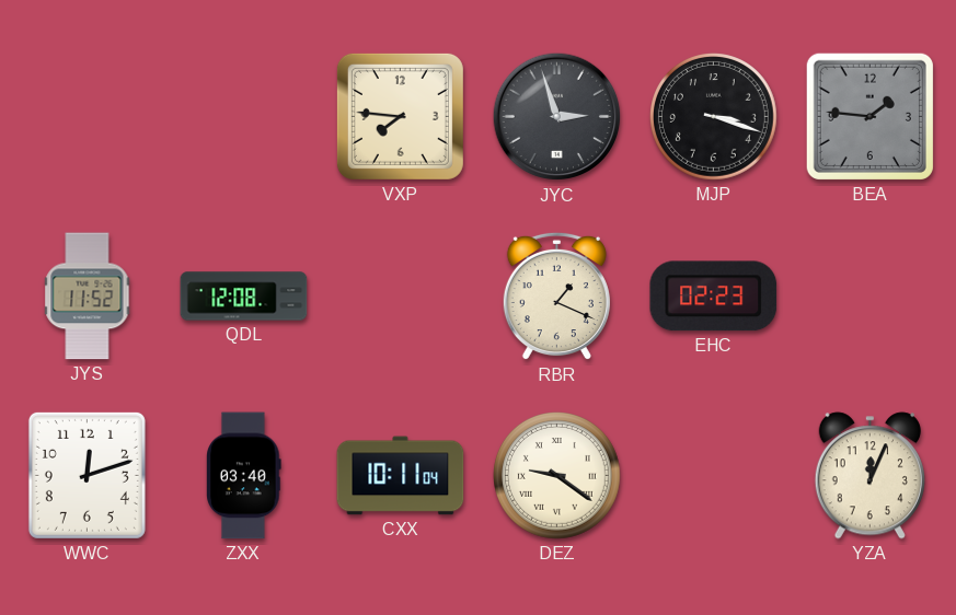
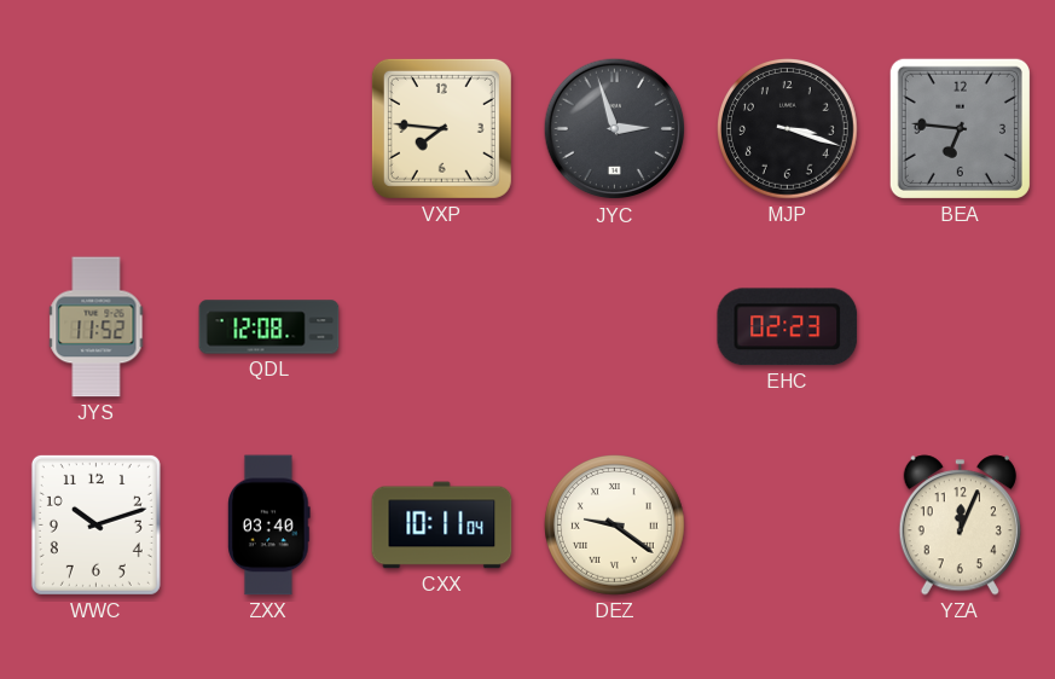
BEA: 1:46 -> 6:46
RBR: 1:19 -> none
WWC: 12:12 -> 10:12
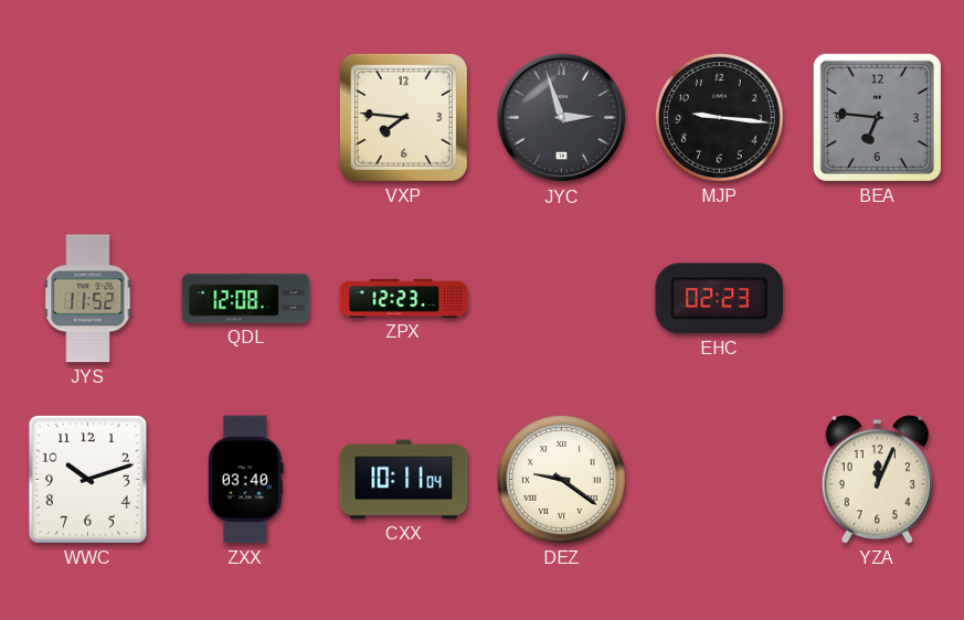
MJP: 3:18 -> 9:16
ZPX: none -> 12:23
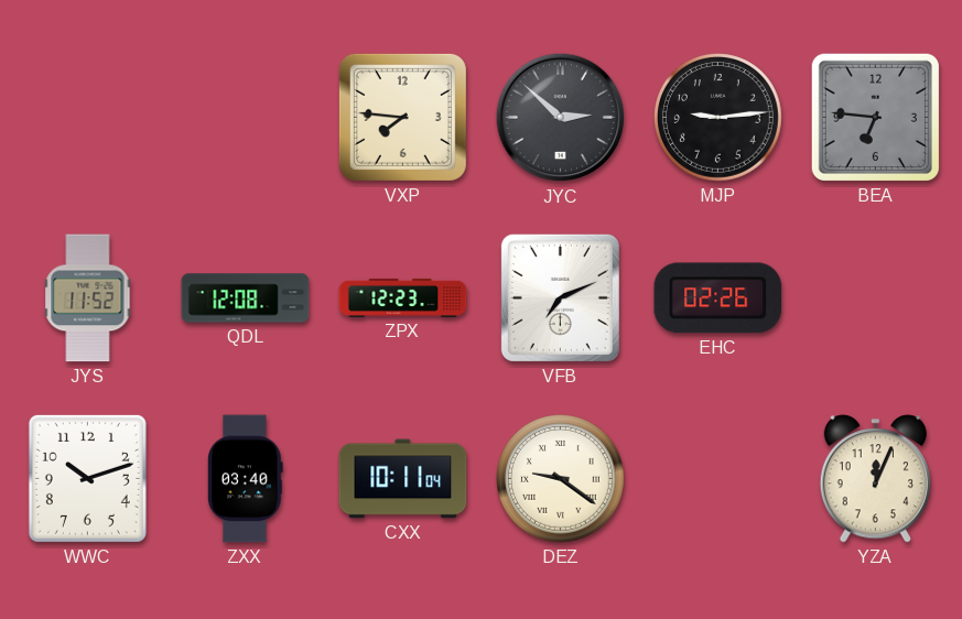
JYC: 2:57 -> 2:52
MJP: 9:16 -> 9:14
VFB: none -> 7:11
EHC: 02:23 -> 02:26
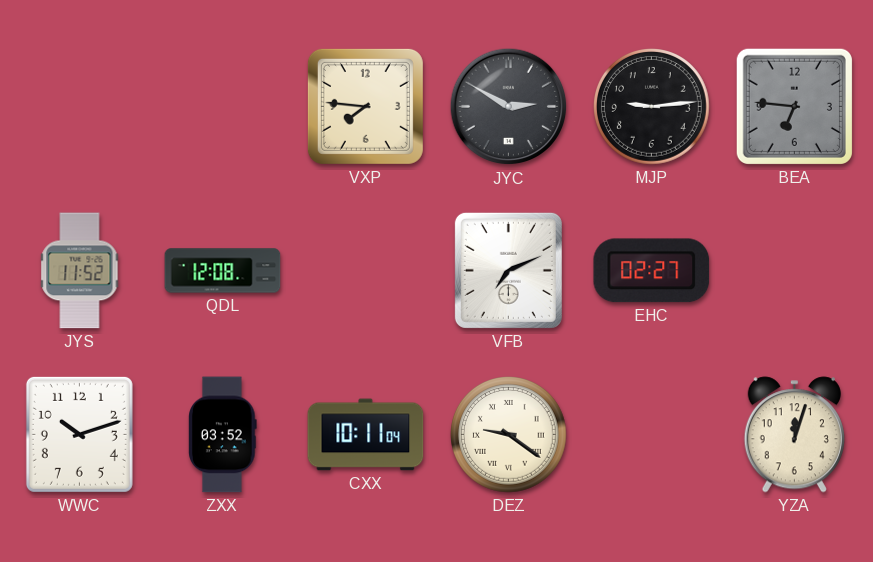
JYC: 2:52 -> 2:50
ZPX: 12:23 -> none
EHC: 02:26 -> 02:27
ZXX: 03:40 -> 03:52
YZA: 12:04 -> 12:03
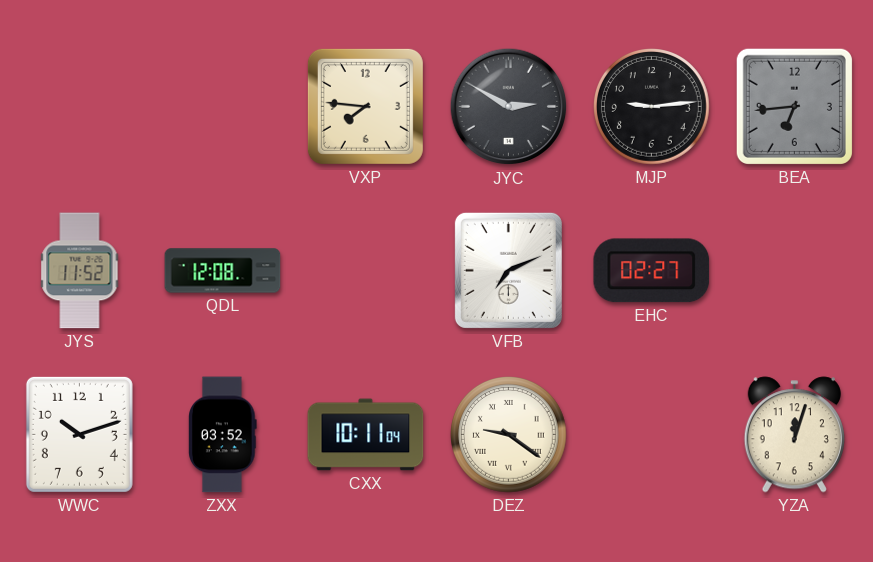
BEA: 6:46 -> 6:44
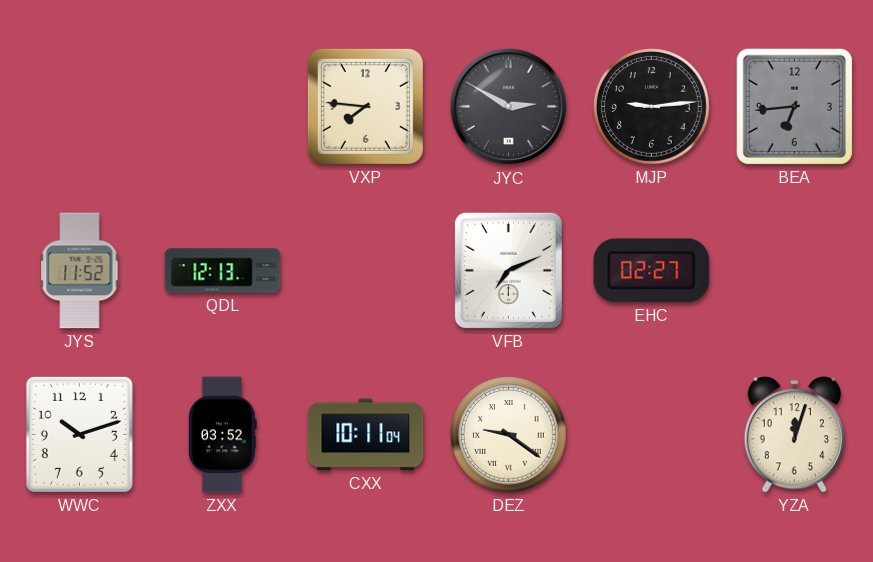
QDL: 12:08 -> 12:13
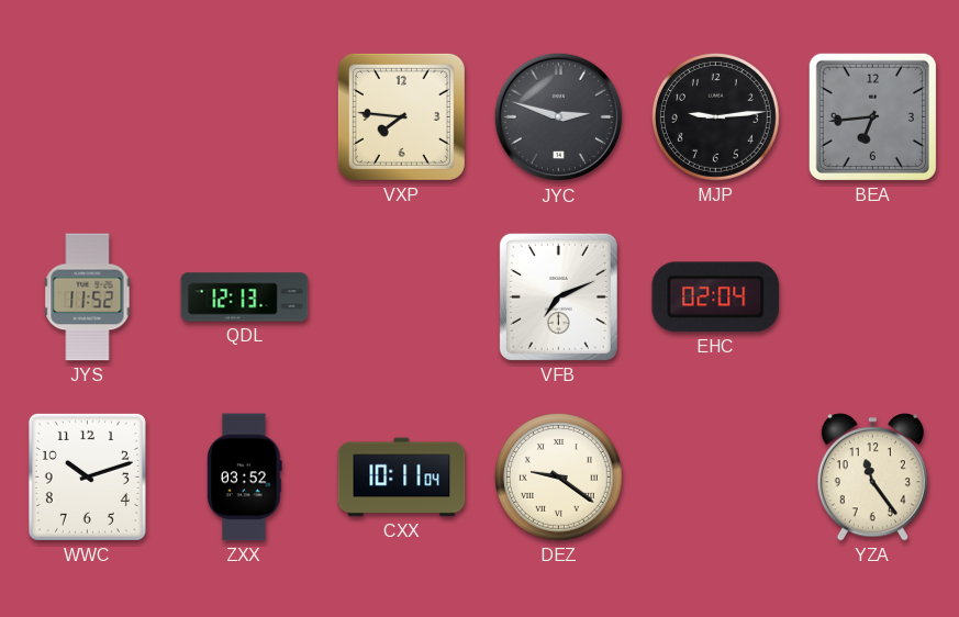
JYC: 2:50 -> 2:48
EHC: 02:27 -> 02:04
YZA: 12:03 -> 11:24
